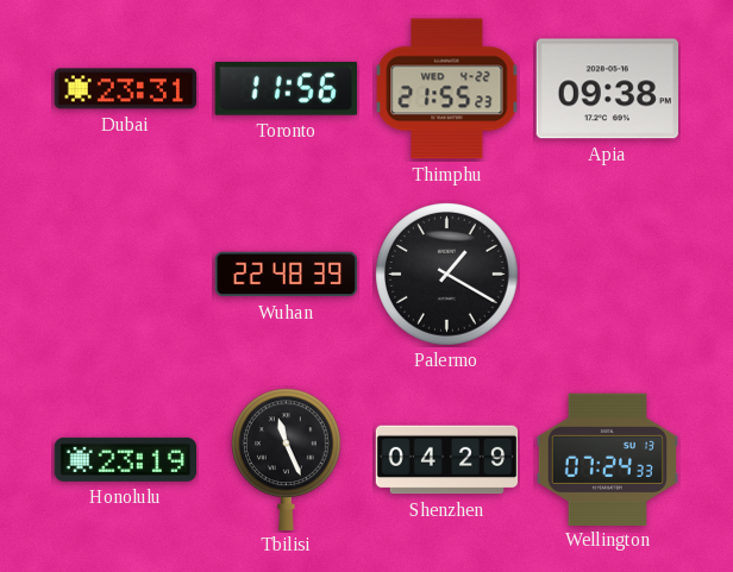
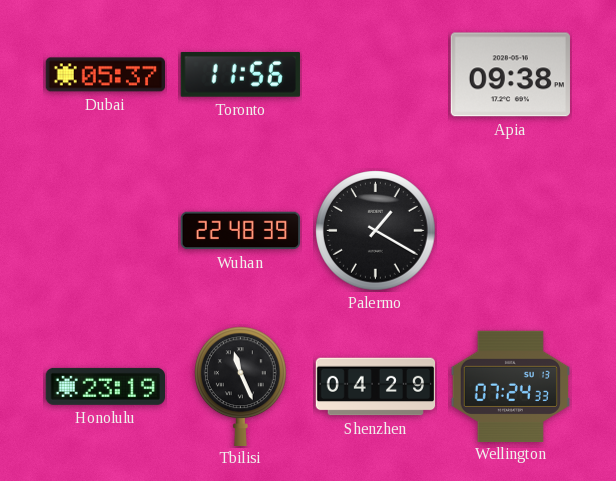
Dubai: 23:31 -> 05:37
Thimphu: 21:55 -> none
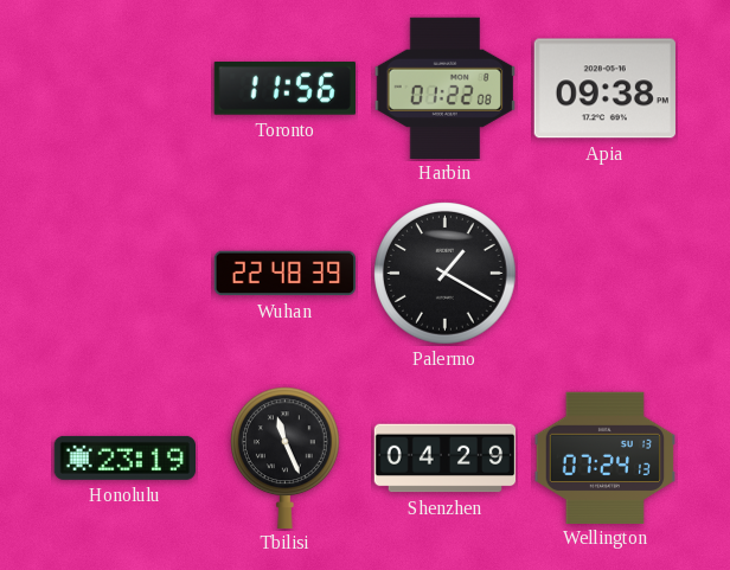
Dubai: 05:37 -> none
Harbin: none -> 01:22
Wellington: 07:24:33 -> 07:24:13
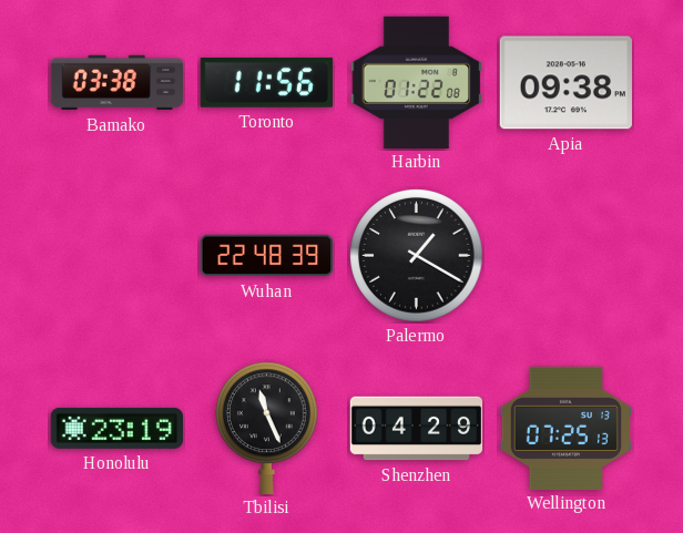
Bamako: none -> 03:38
Wellington: 07:24 -> 07:25
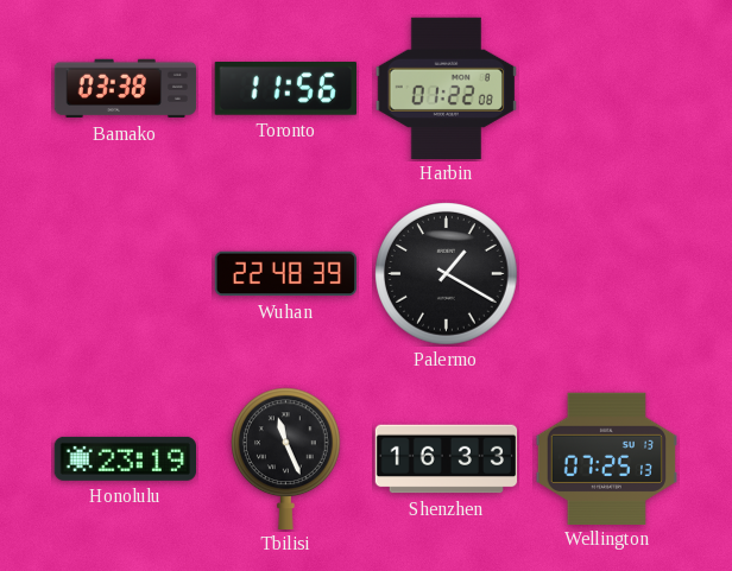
Apia: 09:38 -> none
Shenzhen: 04:29 -> 16:33
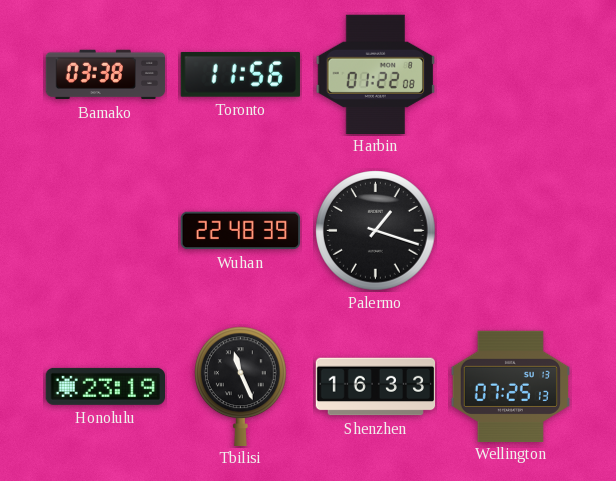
Palermo: 1:20 -> 1:18
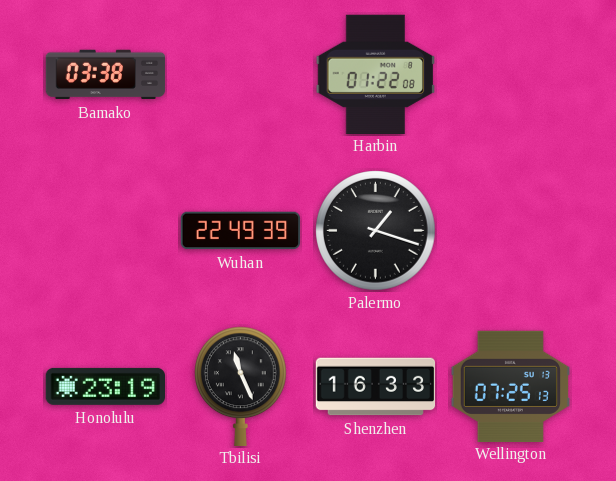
Toronto: 11:56 -> none
Wuhan: 22:48 -> 22:49
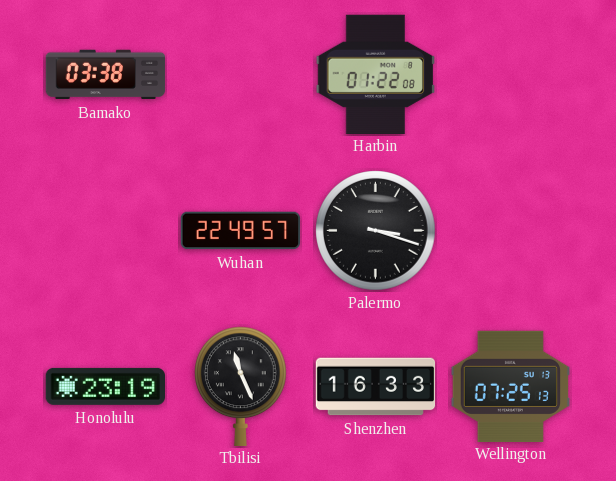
Wuhan: 22:49:39 -> 22:49:57
Palermo: 1:18 -> 3:18
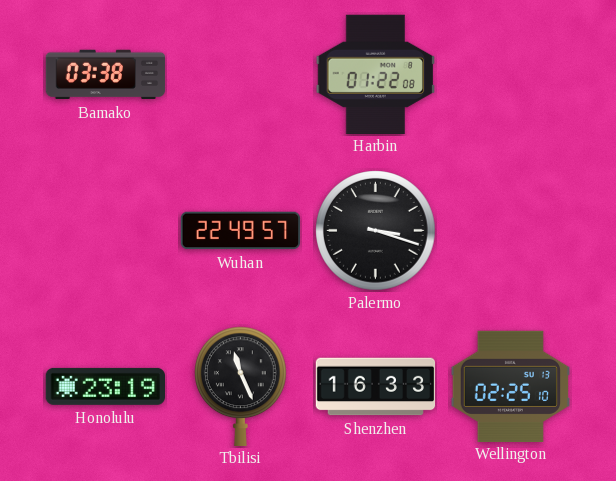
Wellington: 07:25 -> 02:25
